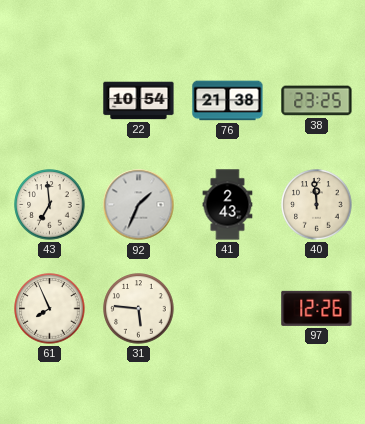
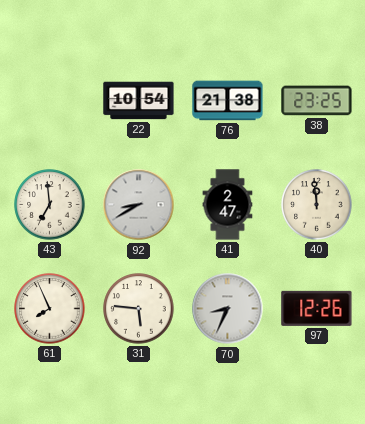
92: 1:34 -> 8:40
41: 2:43 -> 2:47
70: none -> 8:34
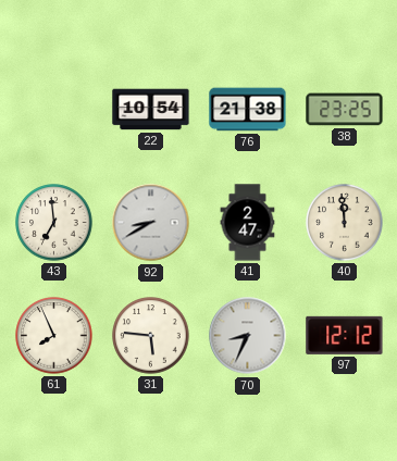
97: 12:26 -> 12:12
